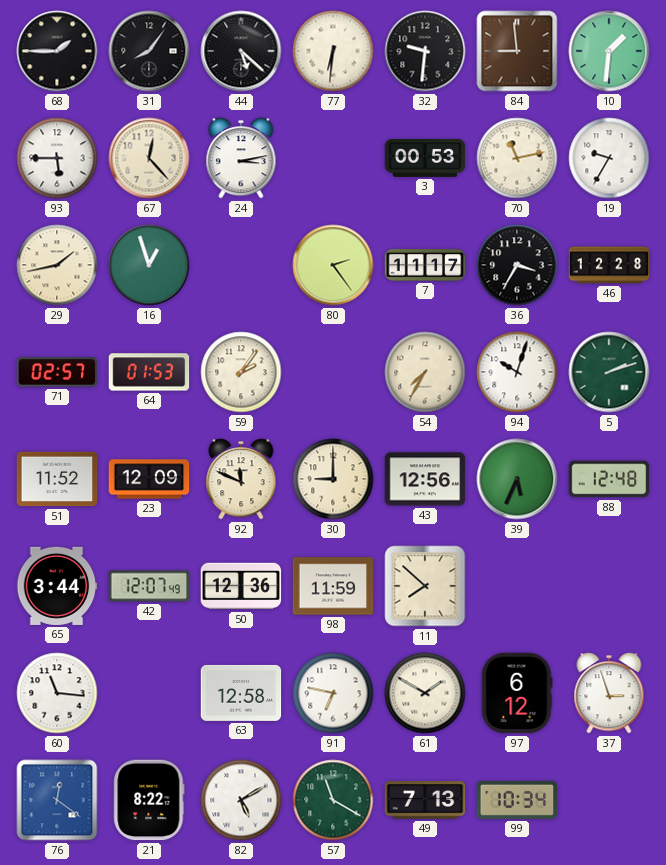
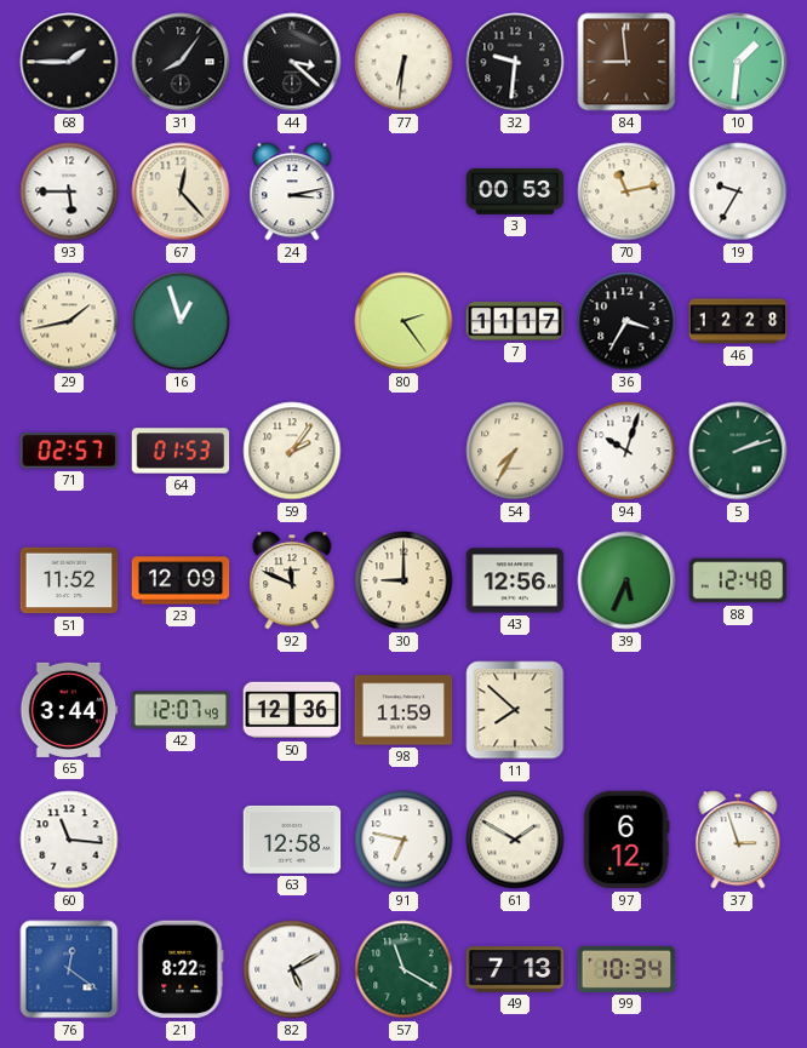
44: 5:22 -> 3:22
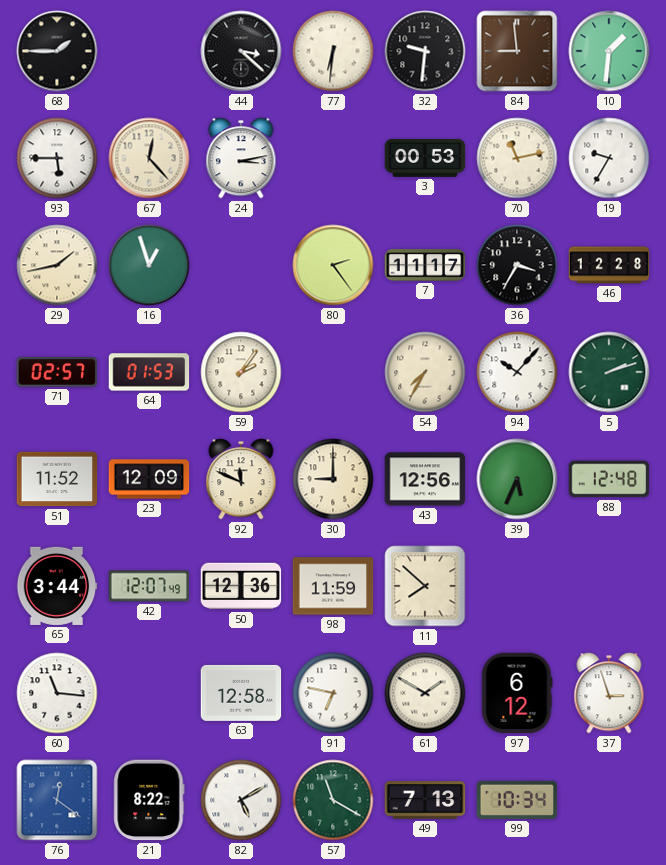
31: 8:06 -> none
94: 10:03 -> 10:07
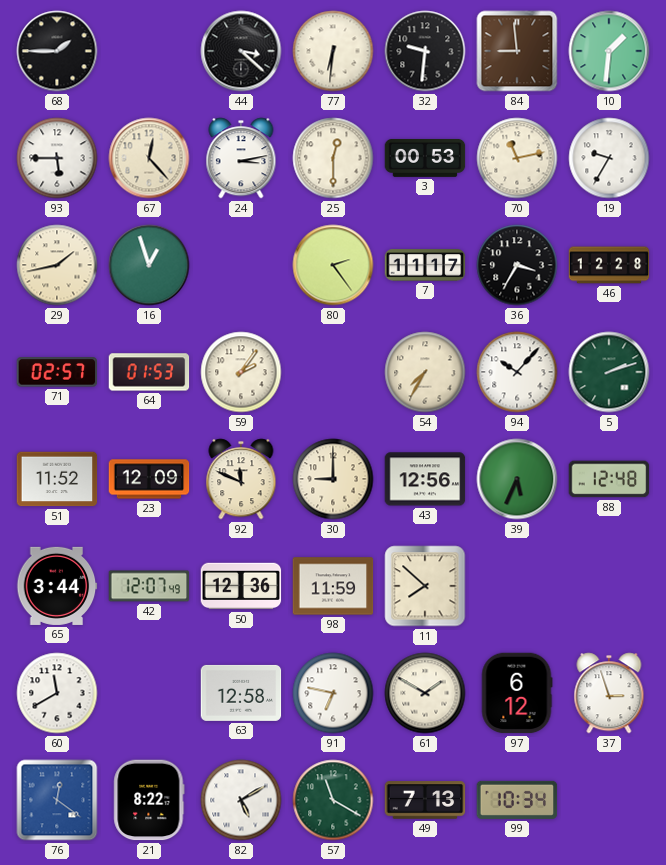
25: none -> 12:30
60: 11:16 -> 11:40
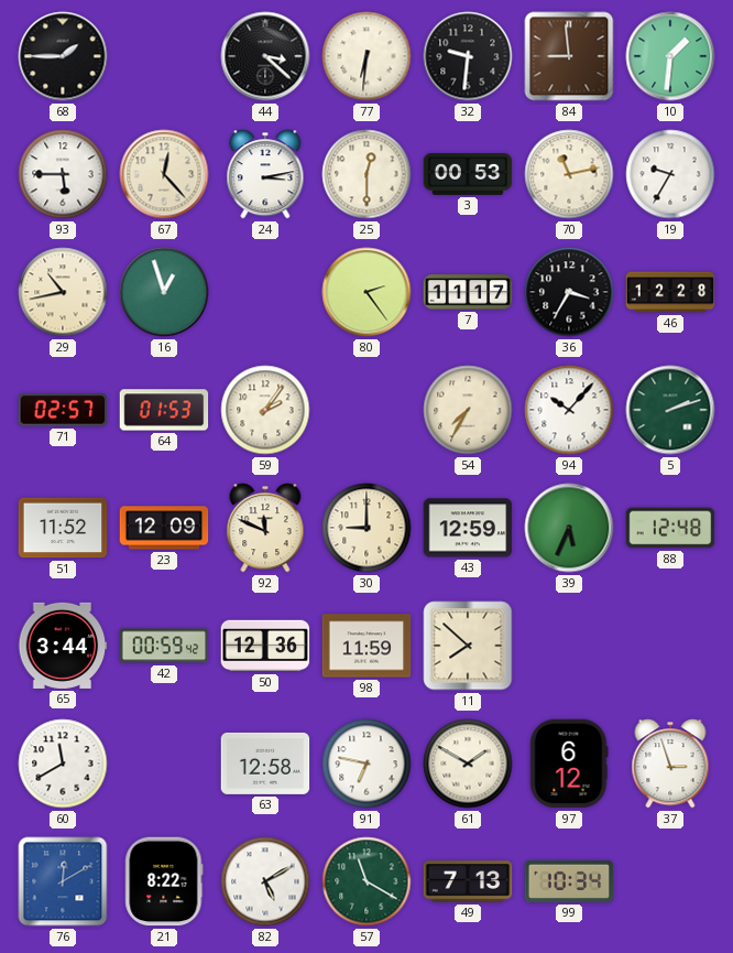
29: 1:43 -> 10:43
43: 12:56 -> 12:59
42: 12:07 -> 00:59
76: 12:21 -> 12:10
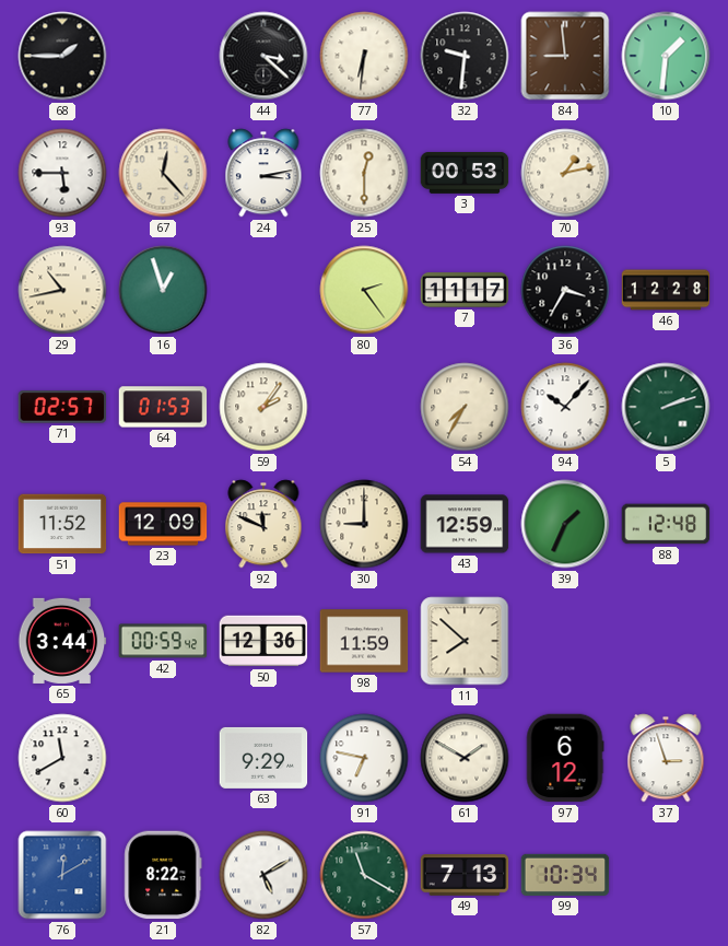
70: 11:13 -> 1:13
19: 9:35 -> none
39: 5:34 -> 1:34
63: 12:58 -> 9:29
